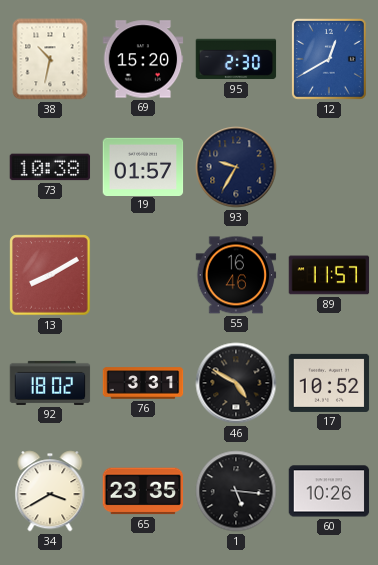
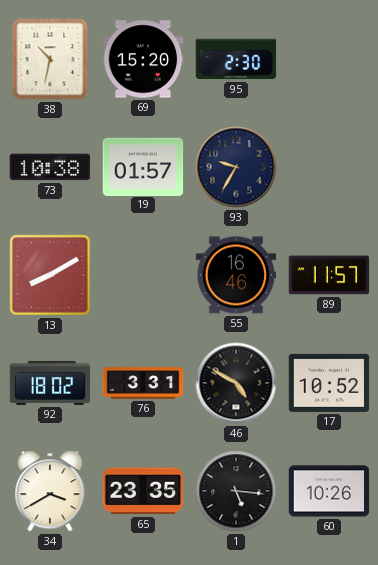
12: 12:40 -> none
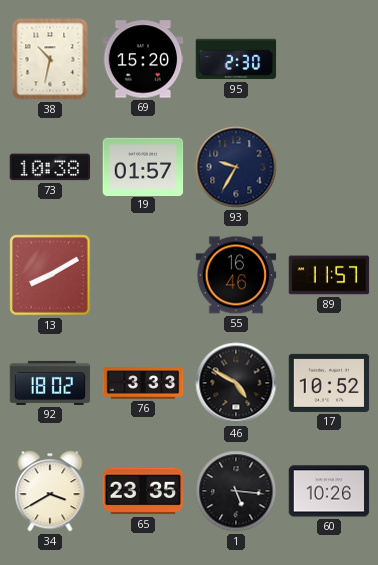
76: 3:31 -> 3:33
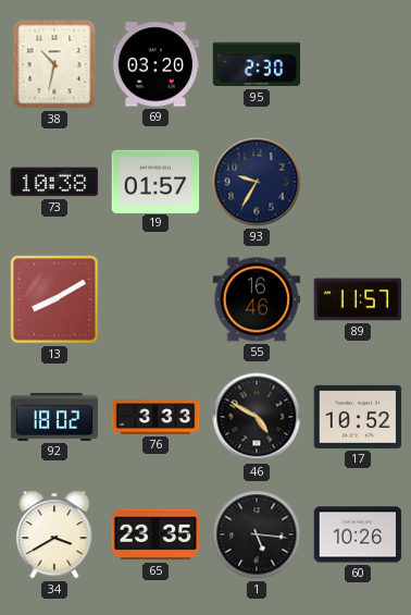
69: 15:20 -> 03:20
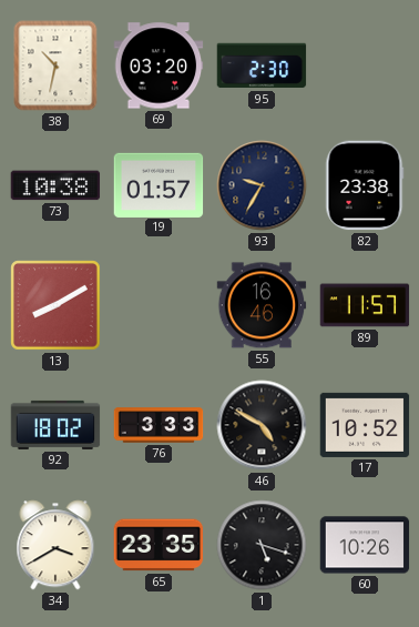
82: none -> 23:38
1: 5:16 -> 5:18
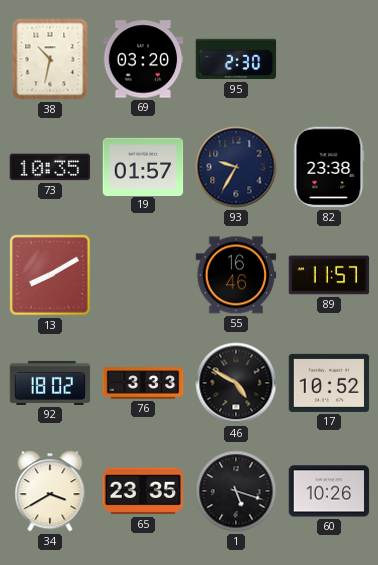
73: 10:38 -> 10:35
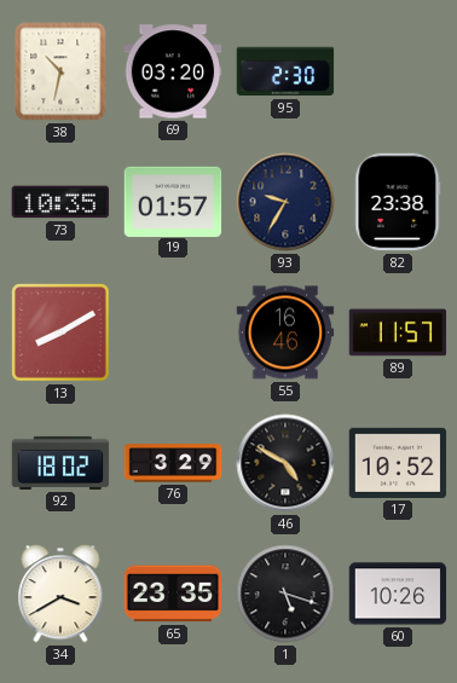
76: 3:33 -> 3:29
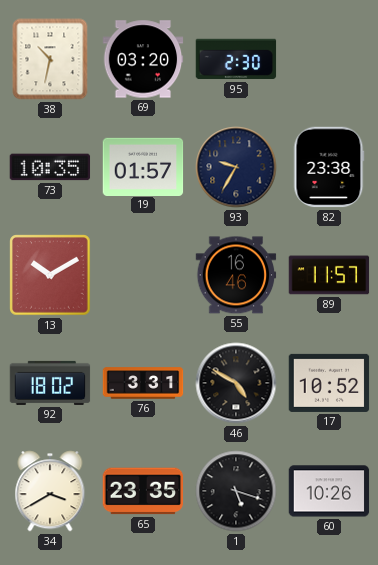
13: 8:10 -> 10:10
76: 3:29 -> 3:31
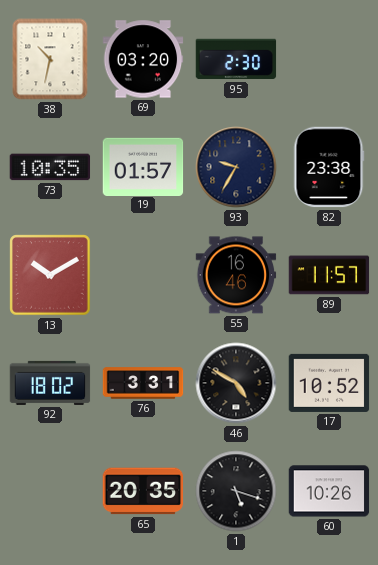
34: 3:40 -> none
65: 23:35 -> 20:35
